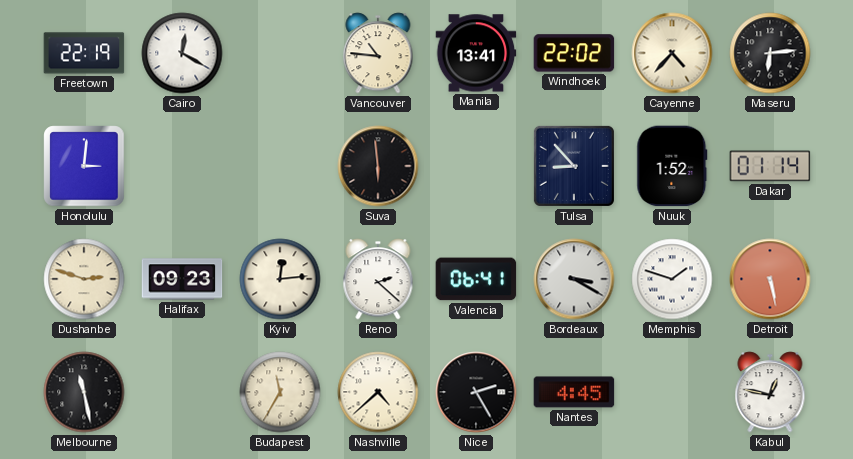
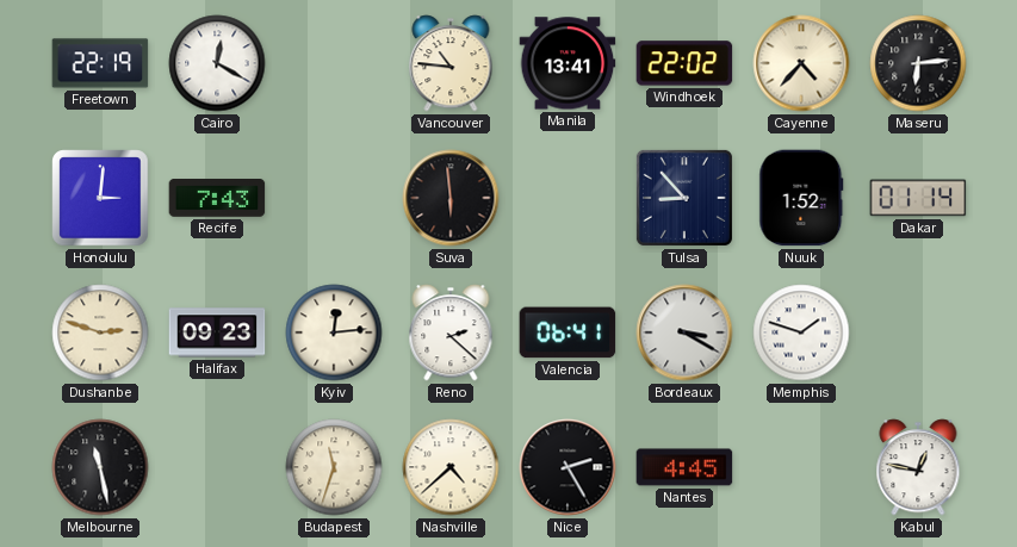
Recife: none -> 7:43
Detroit: 5:28 -> none
Budapest: 11:35 -> 11:33
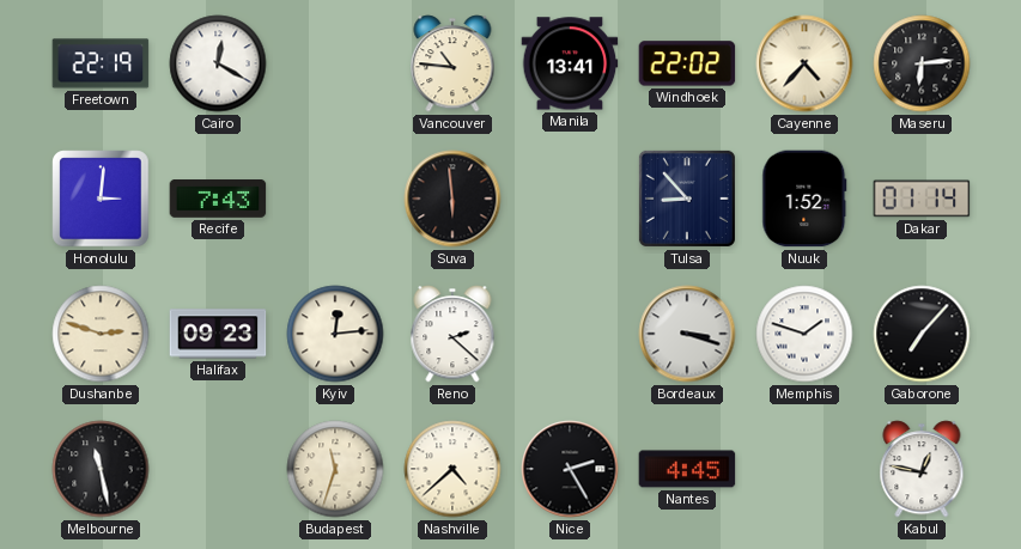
Valencia: 06:41 -> none
Bordeaux: 3:20 -> 3:18
Gaborone: none -> 7:07
